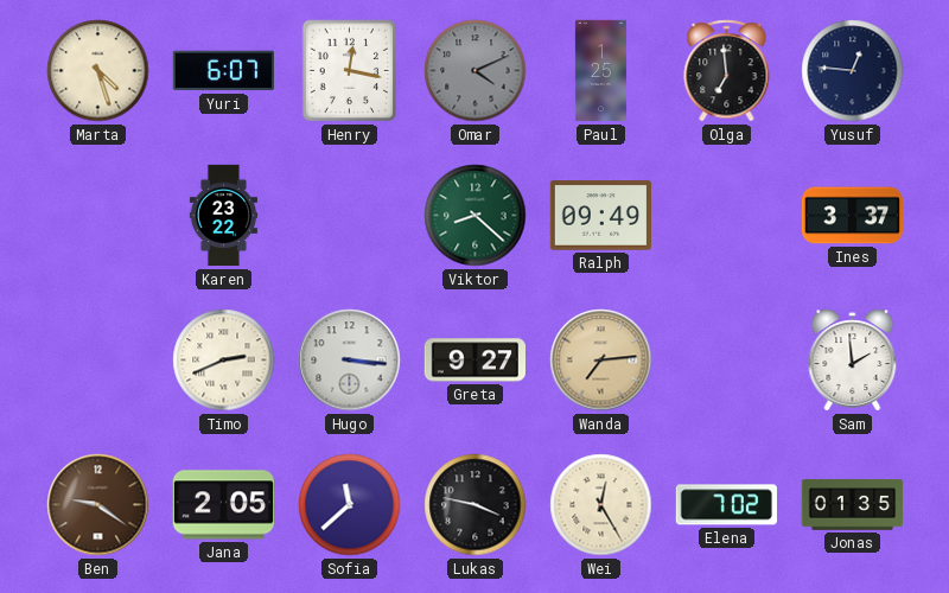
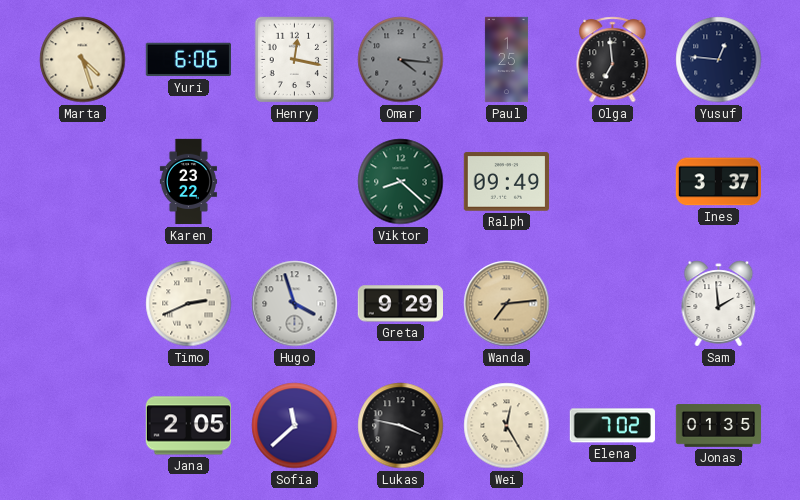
Yuri: 6:07 -> 6:06
Omar: 4:11 -> 4:16
Hugo: 3:16 -> 3:57
Greta: 9:27 -> 9:29
Ben: 9:21 -> none
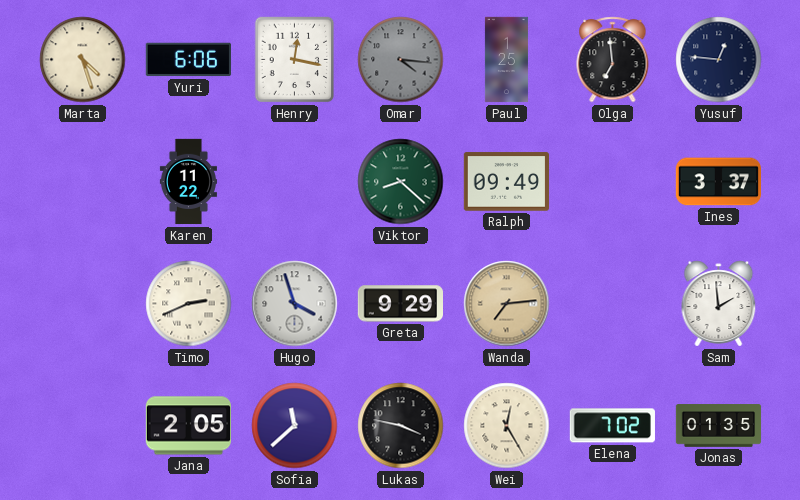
Karen: 23:22 -> 11:22
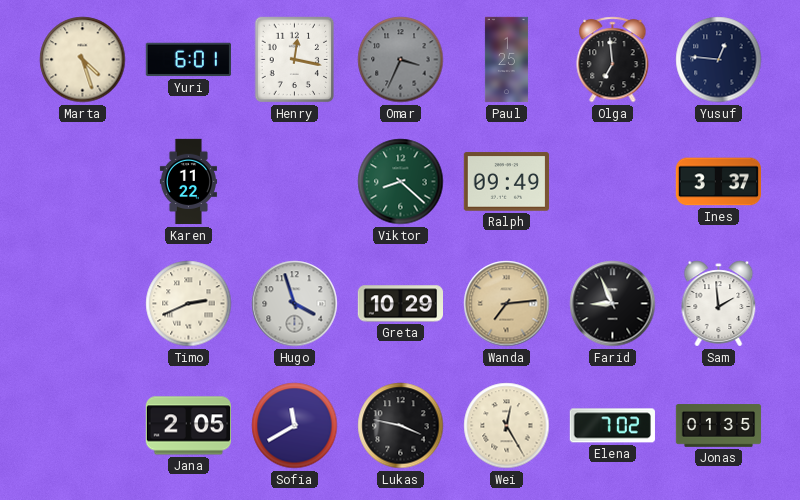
Yuri: 6:06 -> 6:01
Omar: 4:16 -> 3:34
Greta: 9:29 -> 10:29
Farid: none -> 8:56
Sofia: 11:38 -> 11:40
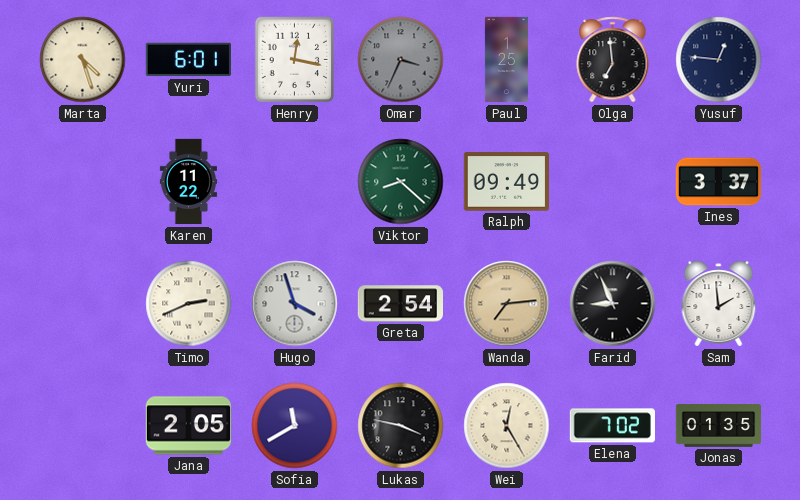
Greta: 10:29 -> 2:54
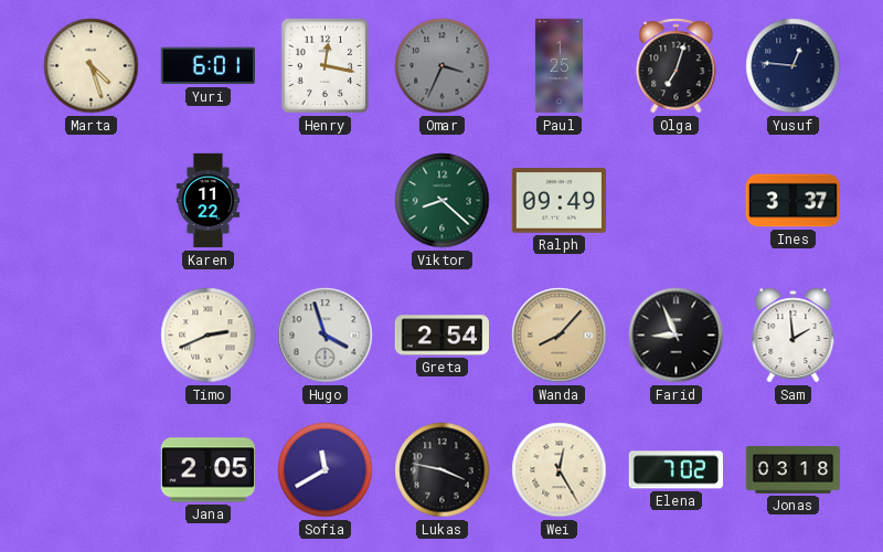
Olga: 6:59 -> 7:03
Wanda: 7:14 -> 8:07
Jonas: 01:35 -> 03:18
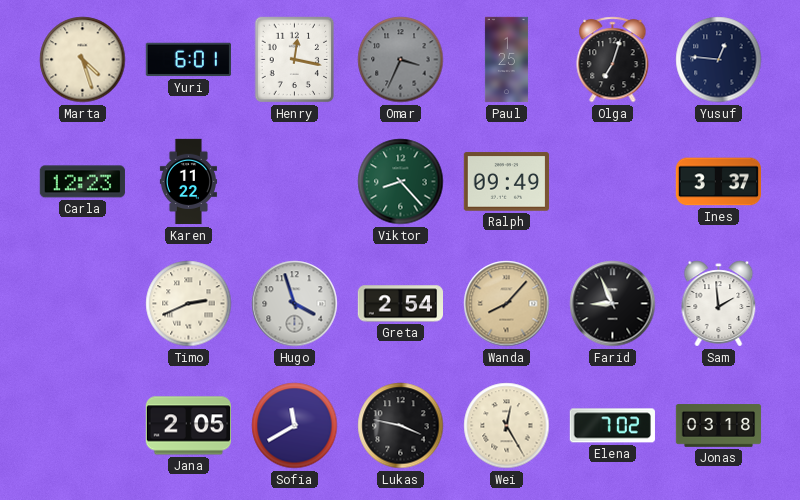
Carla: none -> 12:23
Viktor: 8:22 -> 8:23
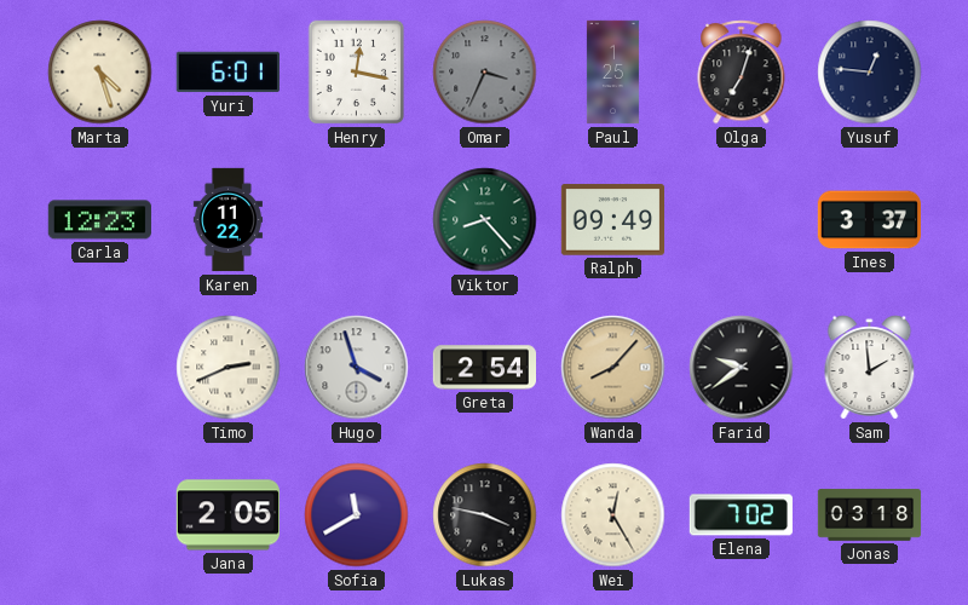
Farid: 8:56 -> 9:39
